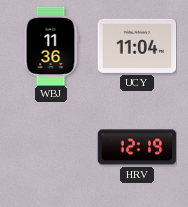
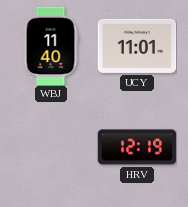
WBJ: 11:36 -> 11:40
UCY: 11:04 -> 11:01
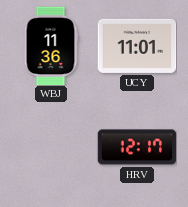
WBJ: 11:40 -> 11:36
HRV: 12:19 -> 12:17
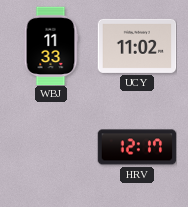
WBJ: 11:36 -> 11:33
UCY: 11:01 -> 11:02
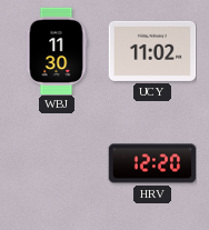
WBJ: 11:33 -> 11:30
HRV: 12:17 -> 12:20
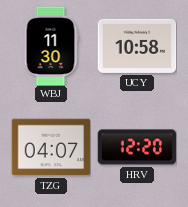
UCY: 11:02 -> 10:58
TZG: none -> 04:07
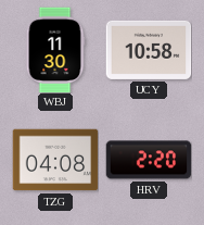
TZG: 04:07 -> 04:08
HRV: 12:20 -> 2:20
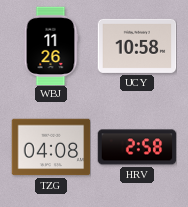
WBJ: 11:30 -> 11:26
HRV: 2:20 -> 2:58
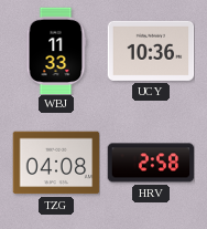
WBJ: 11:26 -> 11:33
UCY: 10:58 -> 10:36
